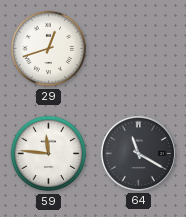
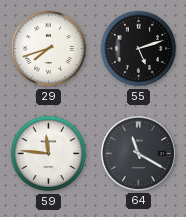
29: 12:42 -> 7:42
55: none -> 5:12
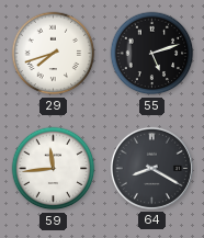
59: 11:46 -> 11:44
64: 11:20 -> 8:20
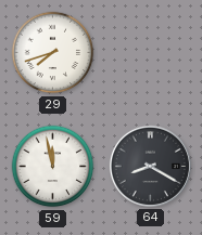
55: 5:12 -> none
59: 11:44 -> 11:58
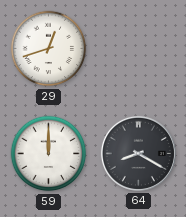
29: 7:42 -> 12:42
59: 11:58 -> 12:00
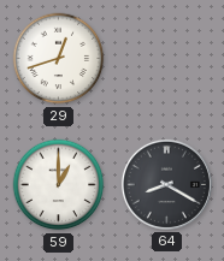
59: 12:00 -> 1:00
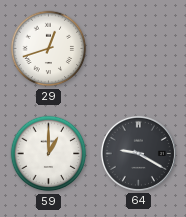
64: 8:20 -> 9:20
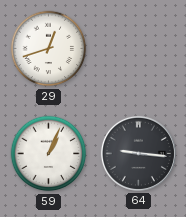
59: 1:00 -> 1:04
64: 9:20 -> 9:16
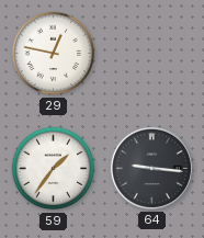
29: 12:42 -> 12:47
59: 1:04 -> 1:36
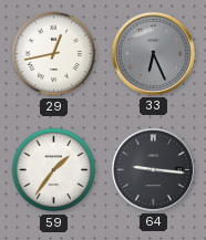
29: 12:47 -> 12:43
33: none -> 6:26
